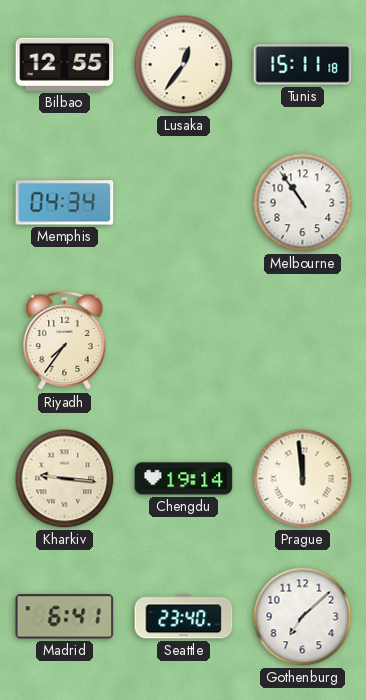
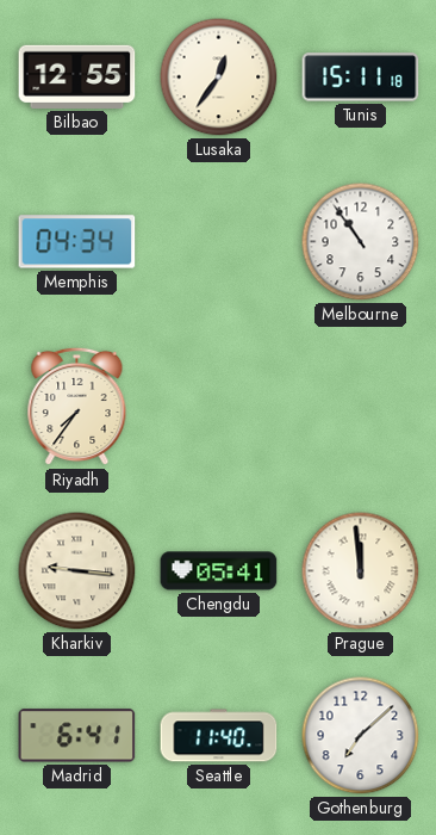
Chengdu: 19:14 -> 05:41
Seattle: 23:40 -> 11:40
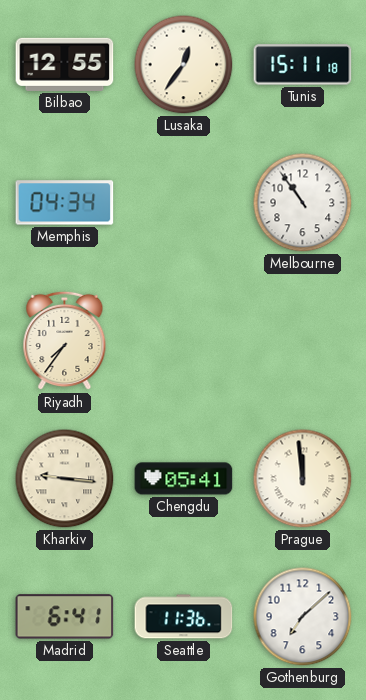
Seattle: 11:40 -> 11:36
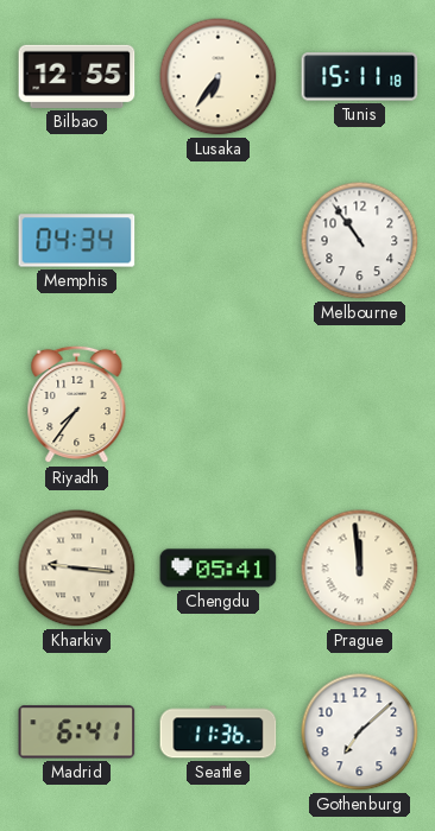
Lusaka: 12:36 -> 6:36
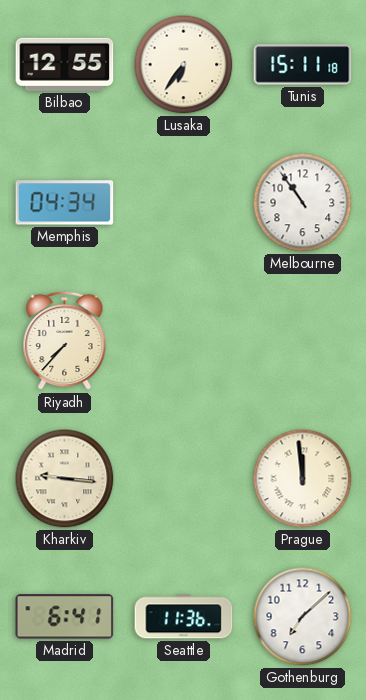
Riyadh: 7:36 -> 7:37
Chengdu: 05:41 -> none
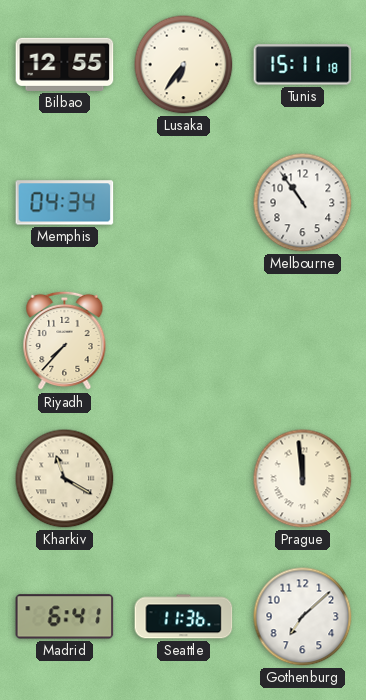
Kharkiv: 9:16 -> 11:20
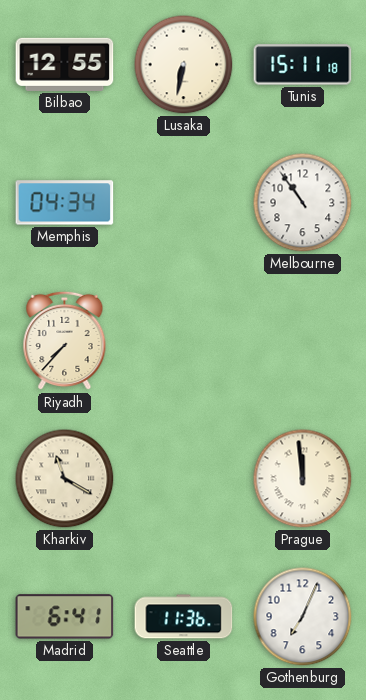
Lusaka: 6:36 -> 6:32
Gothenburg: 7:08 -> 7:04
